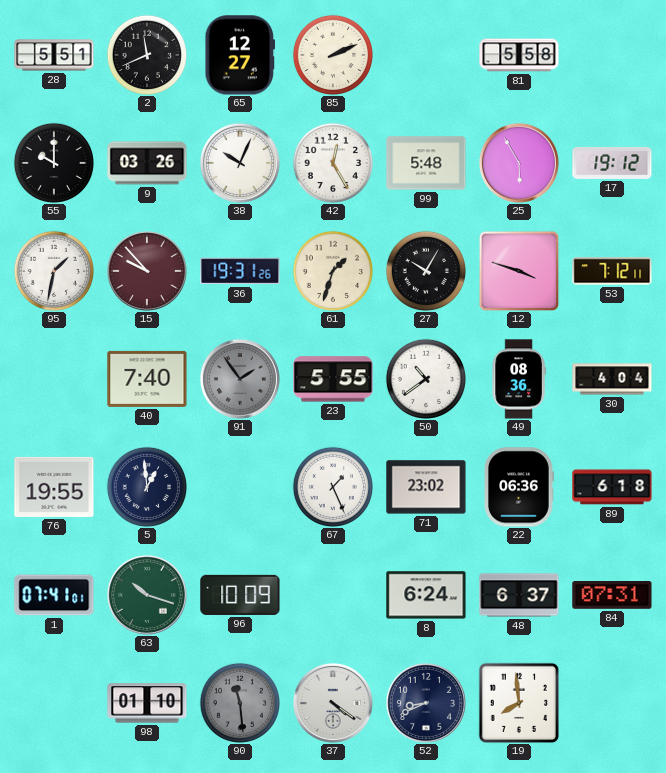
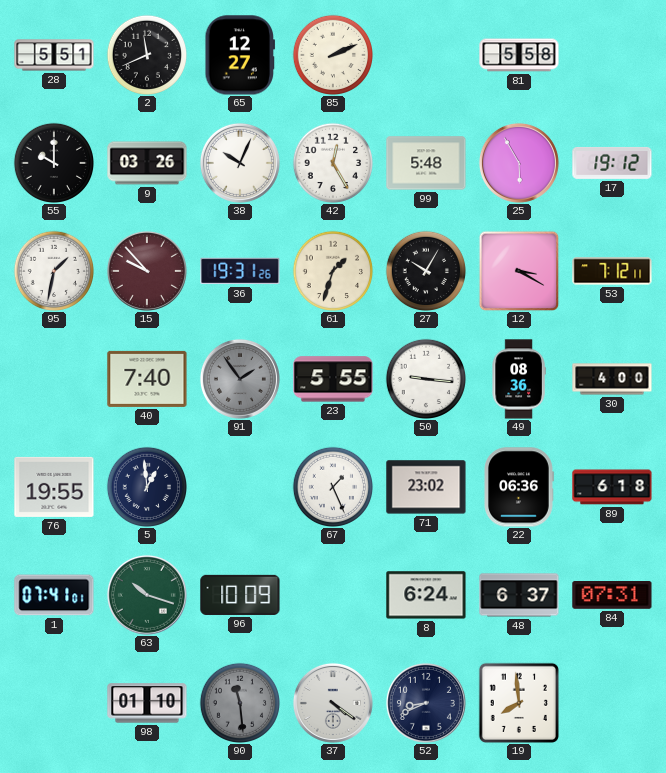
12: 3:48 -> 3:20
50: 10:39 -> 9:16
30: 4:04 -> 4:00
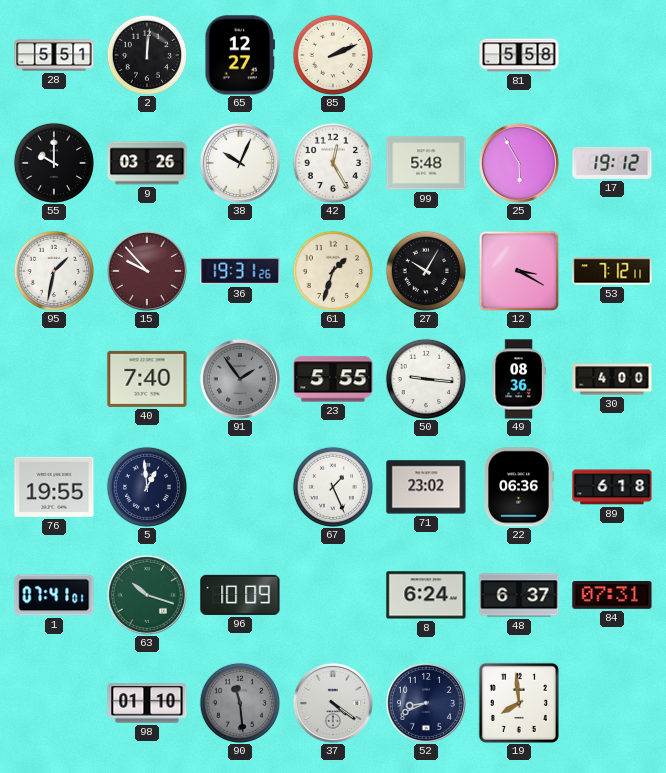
2: 11:41 -> 12:01
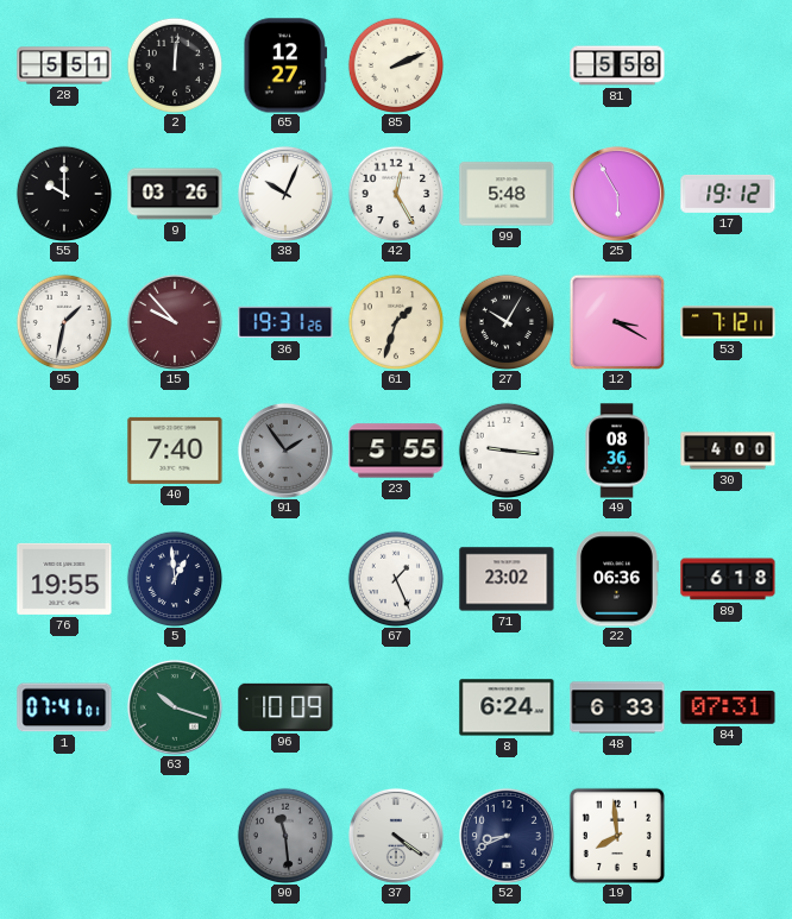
48: 6:37 -> 6:33
98: 01:10 -> none
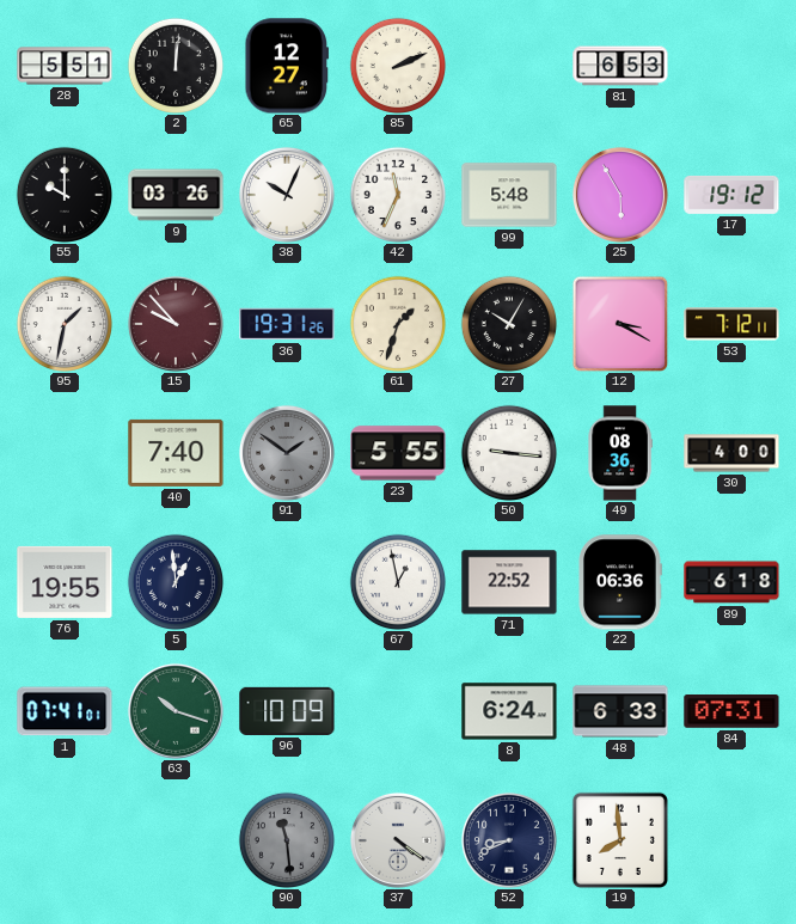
81: 5:58 -> 6:53
42: 12:25 -> 11:34
91: 1:54 -> 1:51
67: 1:26 -> 12:58
71: 23:02 -> 22:52
